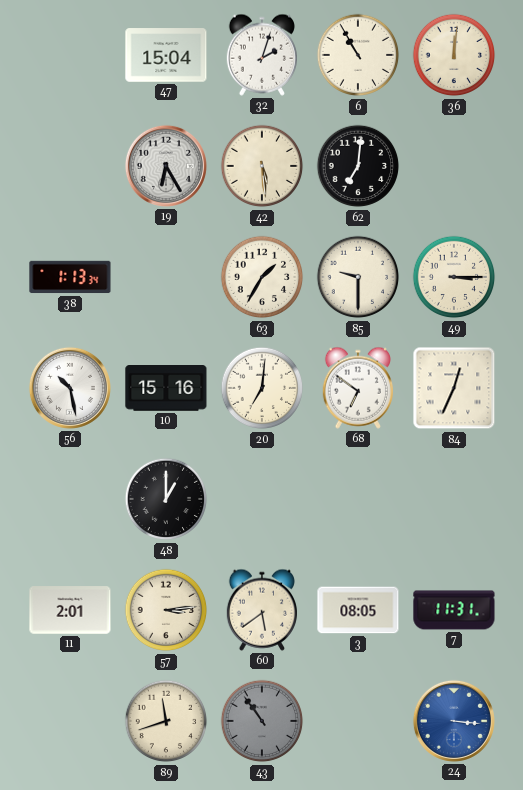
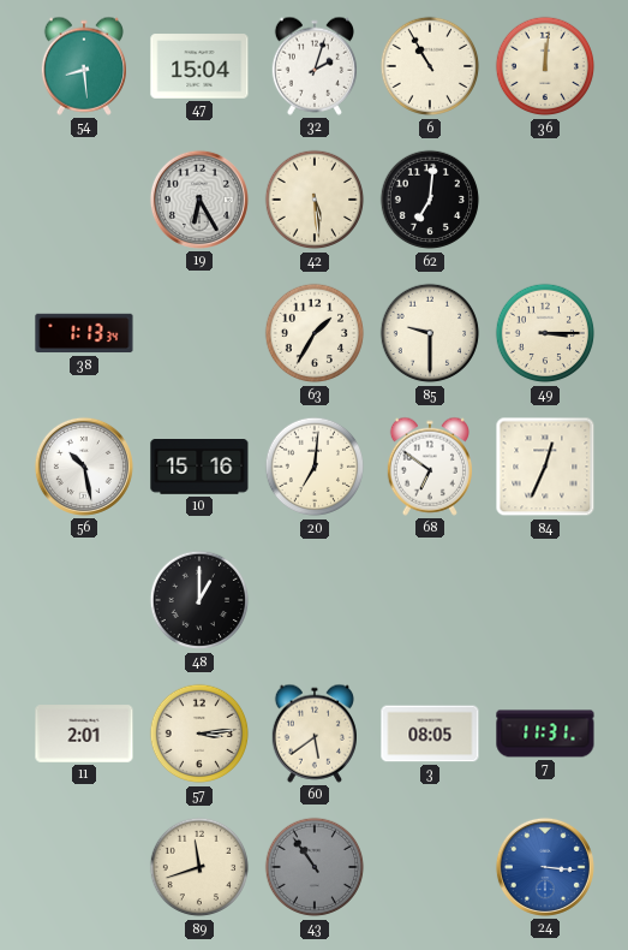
54: none -> 8:29
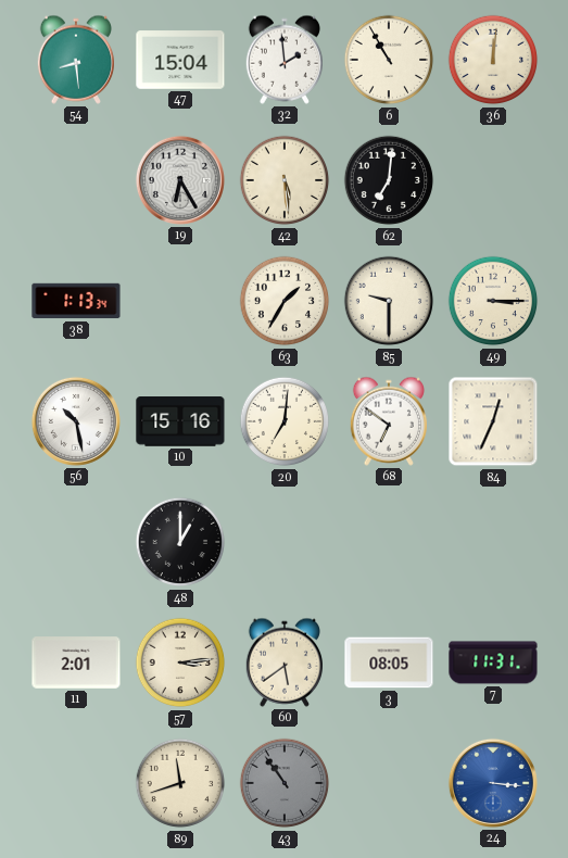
32: 2:03 -> 1:59
